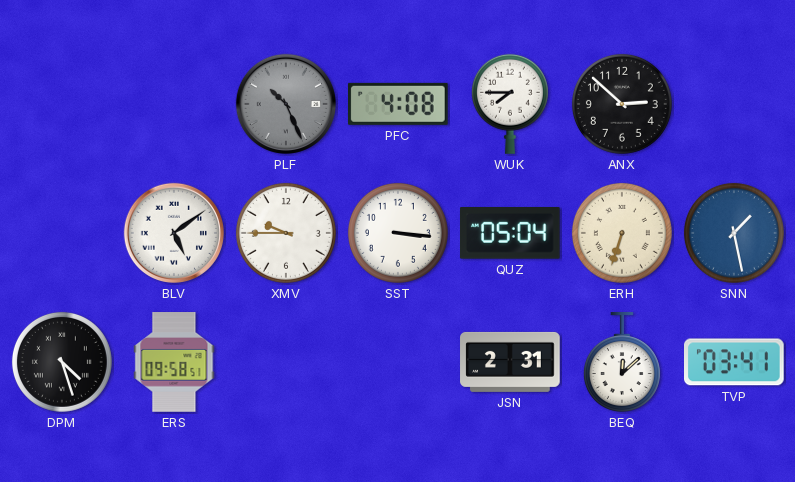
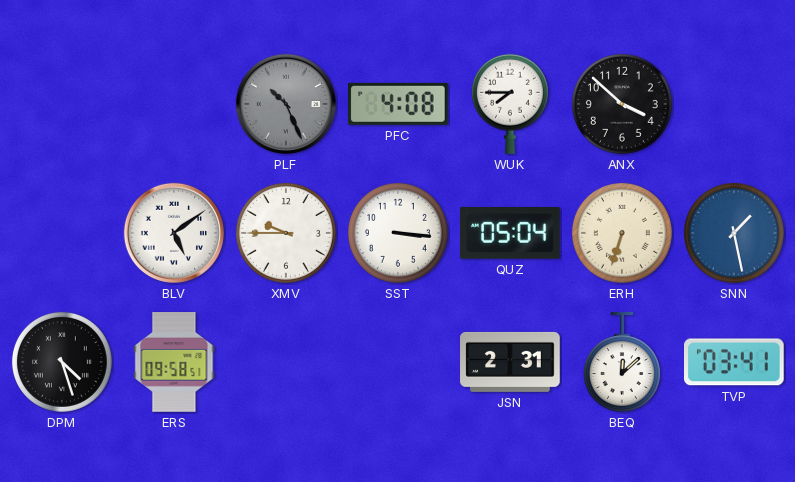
ANX: 2:52 -> 3:52
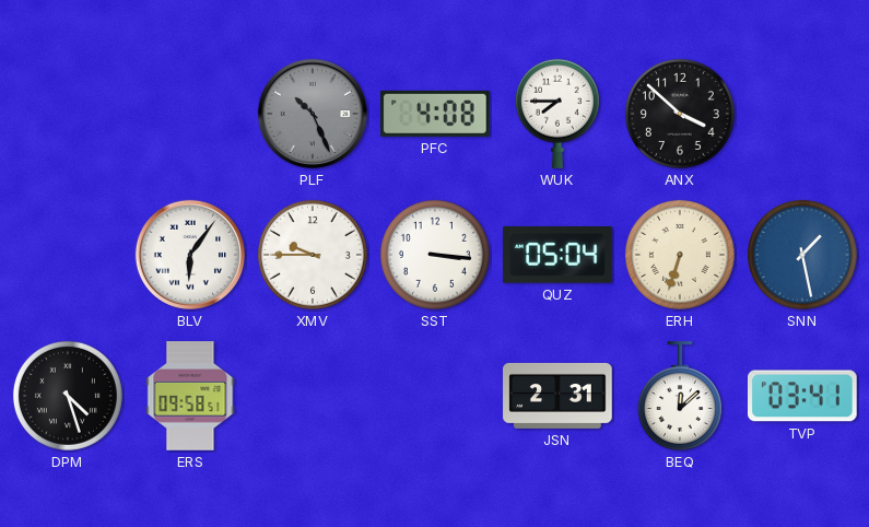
BLV: 5:09 -> 6:06
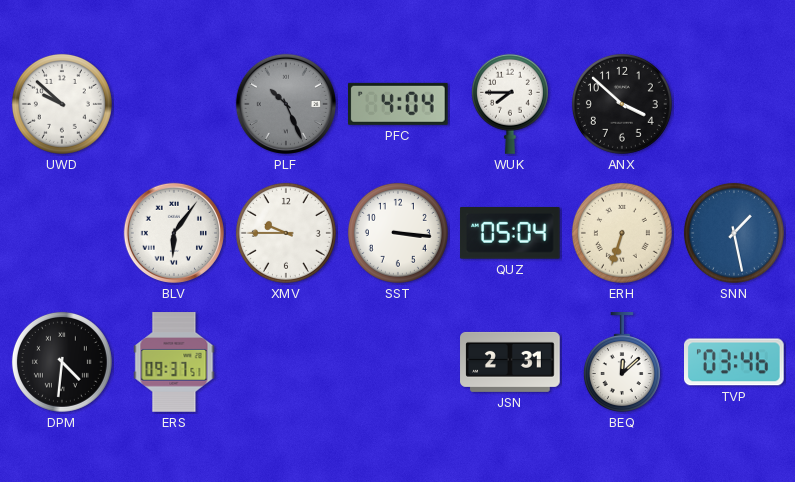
UWD: none -> 9:52
PFC: 4:08 -> 4:04
DPM: 4:27 -> 4:31
ERS: 09:58 -> 09:37
TVP: 03:41 -> 03:46
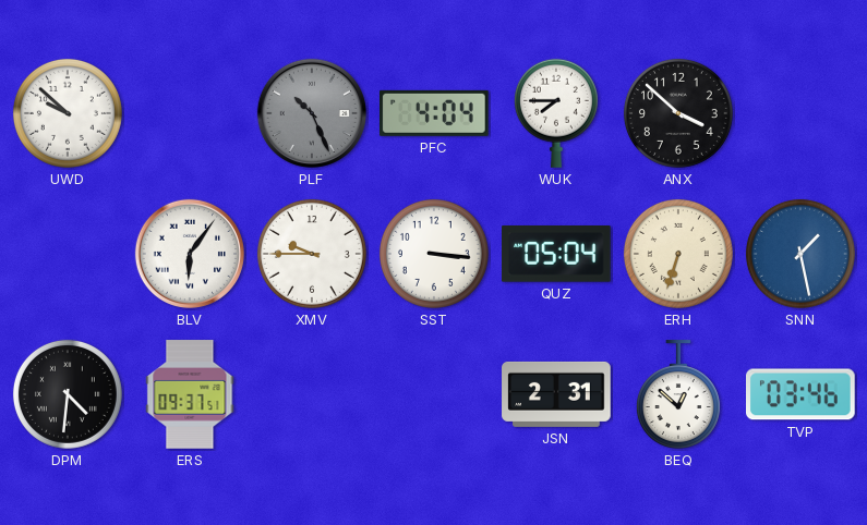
BEQ: 12:08 -> 12:52
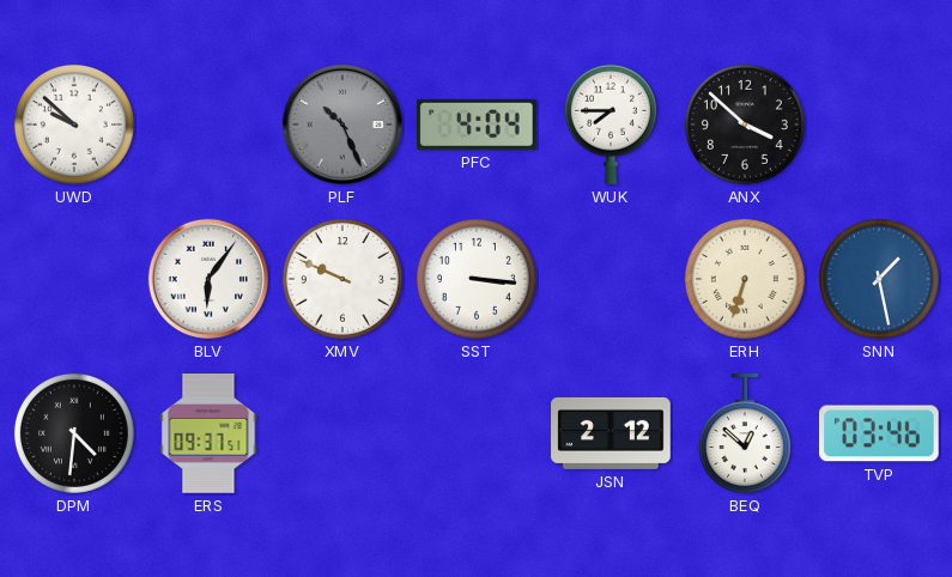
XMV: 9:45 -> 9:49
QUZ: 05:04 -> none
JSN: 2:31 -> 2:12
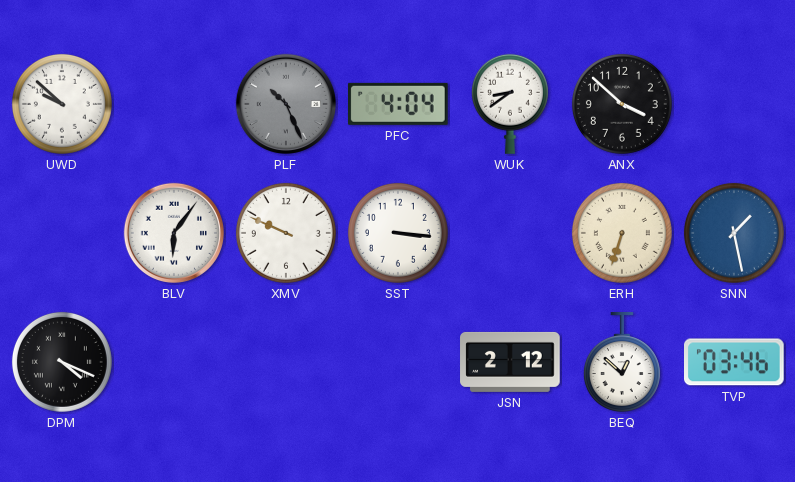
WUK: 7:45 -> 8:39
DPM: 4:31 -> 4:19
ERS: 09:37 -> none
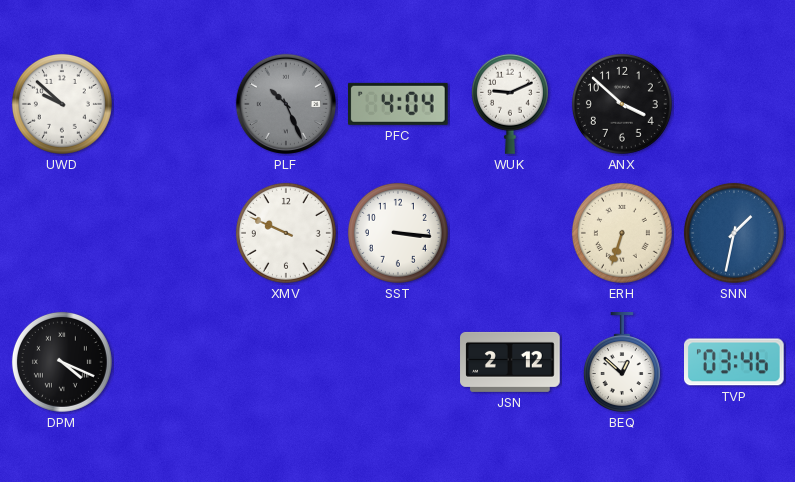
WUK: 8:39 -> 9:11
BLV: 6:06 -> none
SNN: 1:28 -> 1:32
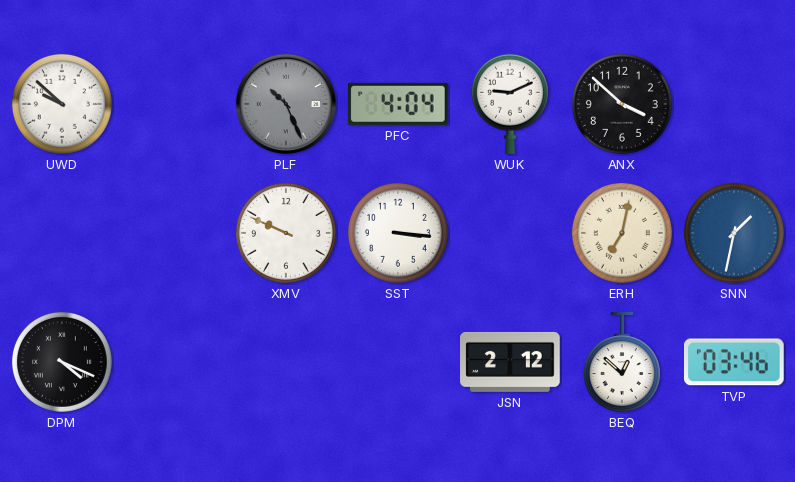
ERH: 6:33 -> 7:02
